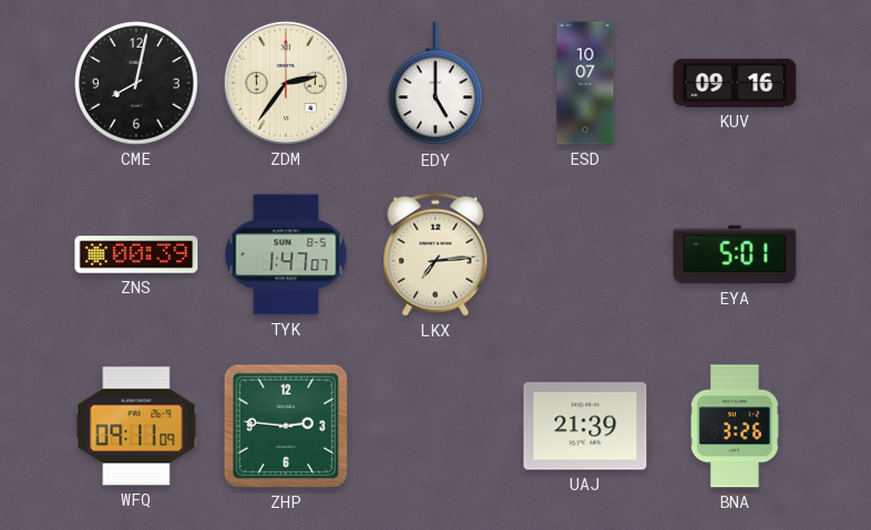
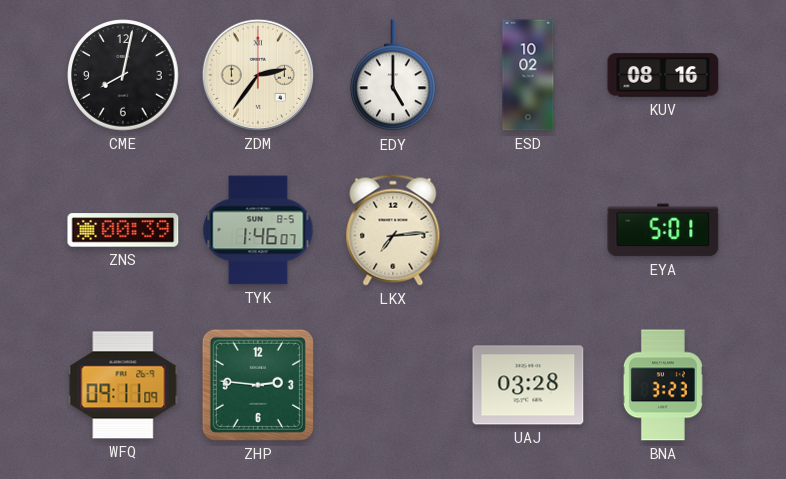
ESD: 10:07 -> 10:02
KUV: 09:16 -> 08:16
TYK: 1:47 -> 1:46
UAJ: 21:39 -> 03:28
BNA: 3:26 -> 3:23
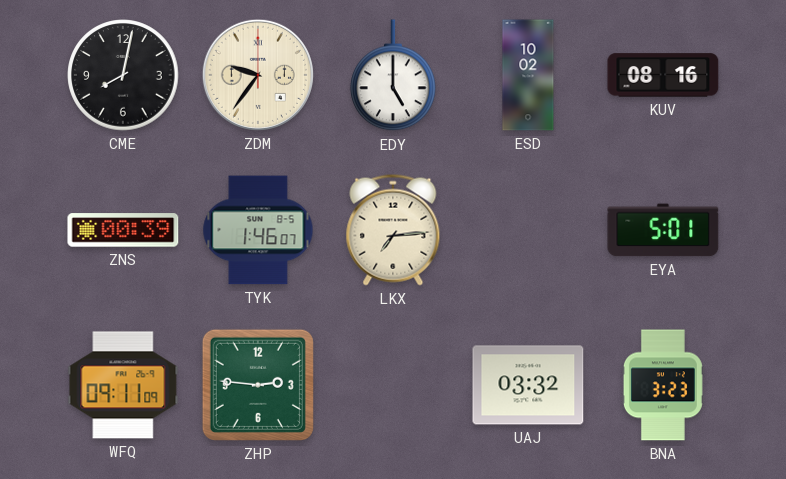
ZDM: 2:36 -> 9:36
UAJ: 03:28 -> 03:32
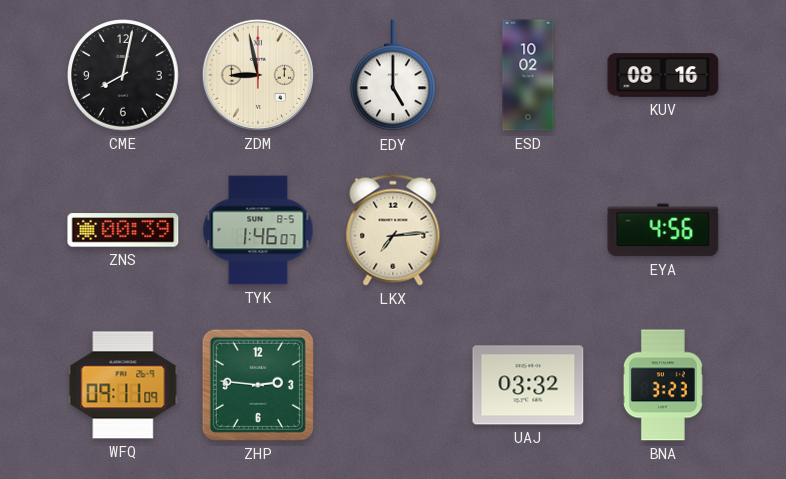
ZDM: 9:36 -> 8:58
EYA: 5:01 -> 4:56
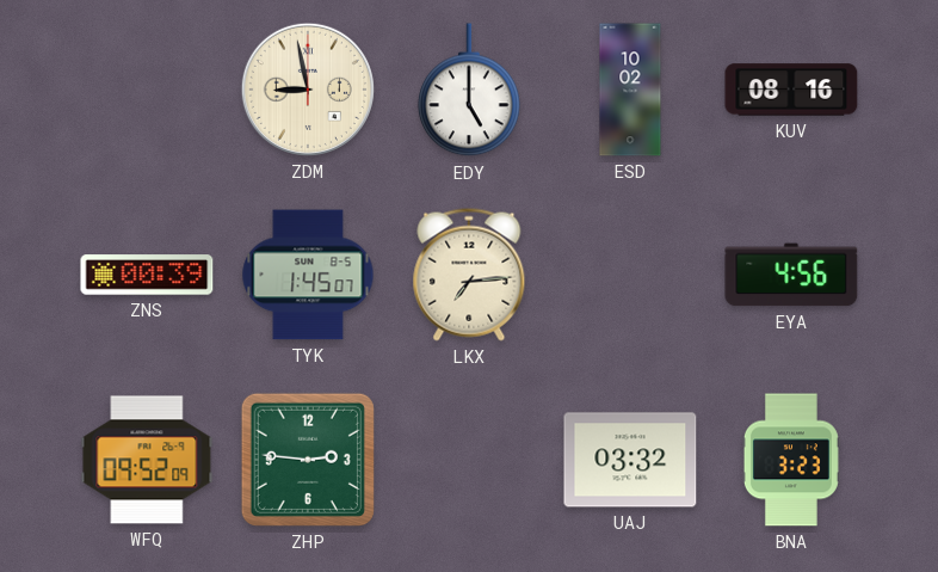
CME: 8:02 -> none
TYK: 1:46 -> 1:45
WFQ: 09:11 -> 09:52
